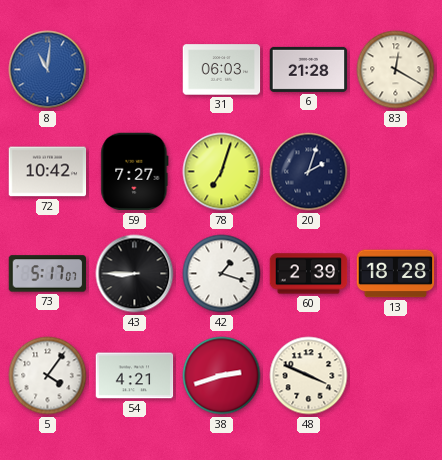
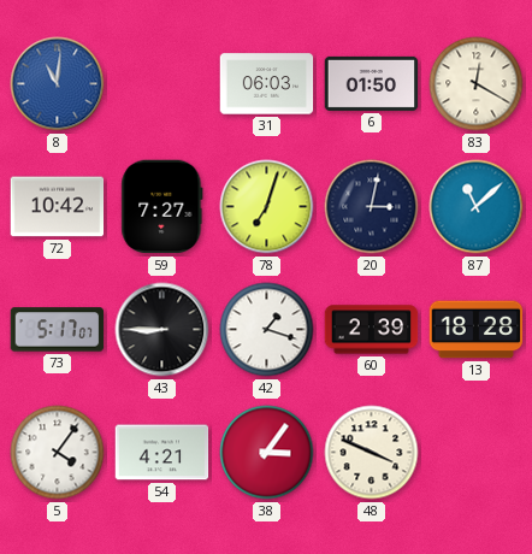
6: 21:28 -> 01:50
20: 2:03 -> 3:02
87: none -> 11:08
38: 2:42 -> 3:06
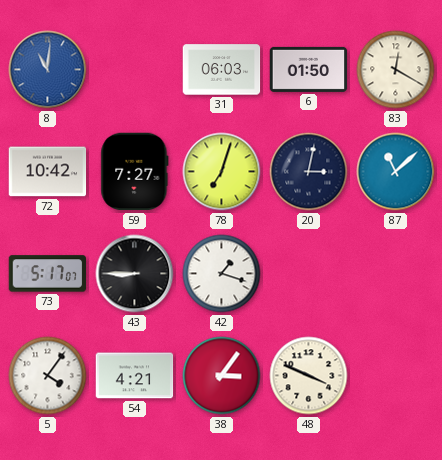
60: 2:39 -> none
13: 18:28 -> none
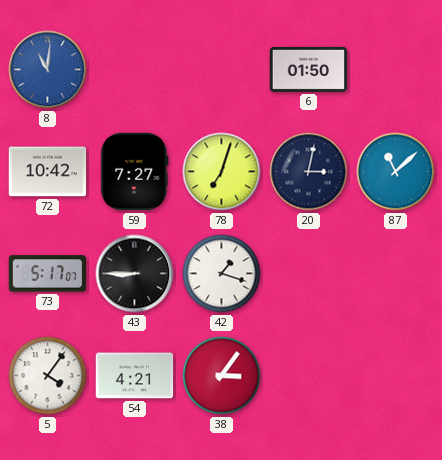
31: 06:03 -> none
83: 12:20 -> none
48: 3:49 -> none
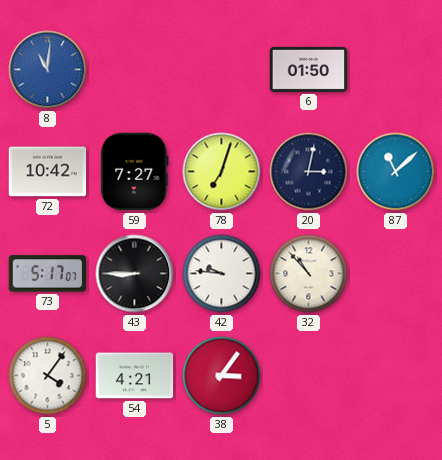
42: 1:18 -> 9:46
32: none -> 10:53
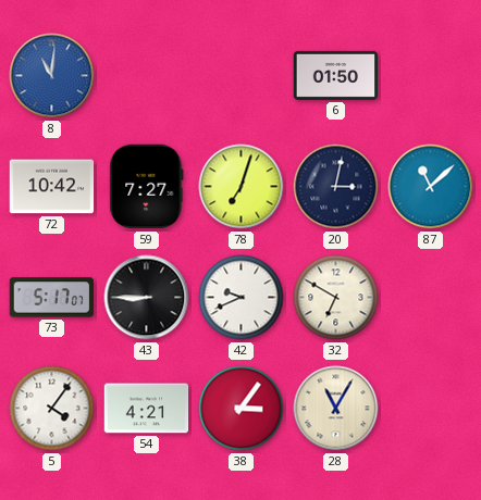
42: 9:46 -> 9:41
32: 10:53 -> 6:50
28: none -> 11:05
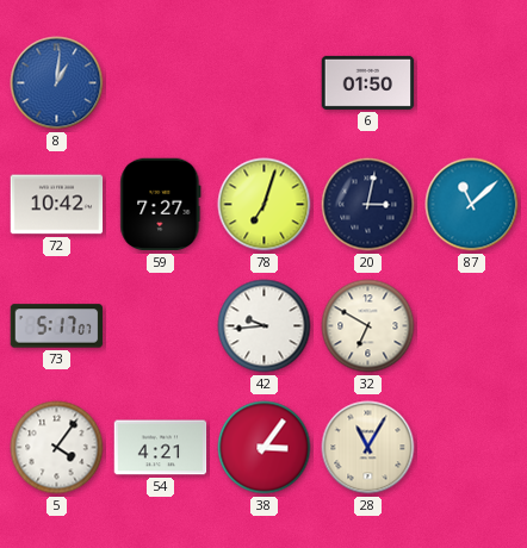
8: 11:01 -> 1:01
43: 8:45 -> none
42: 9:41 -> 9:44
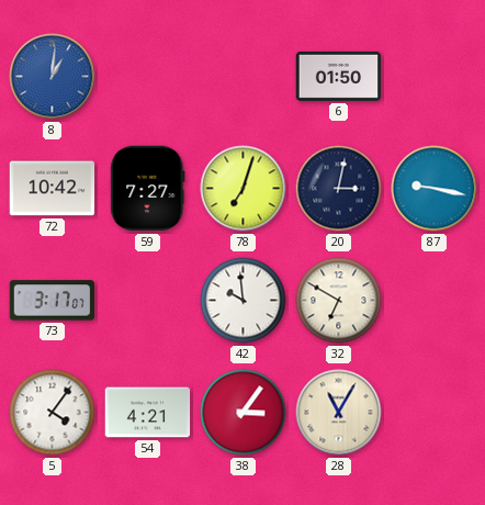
87: 11:08 -> 9:17
73: 5:17 -> 3:17
42: 9:44 -> 9:59
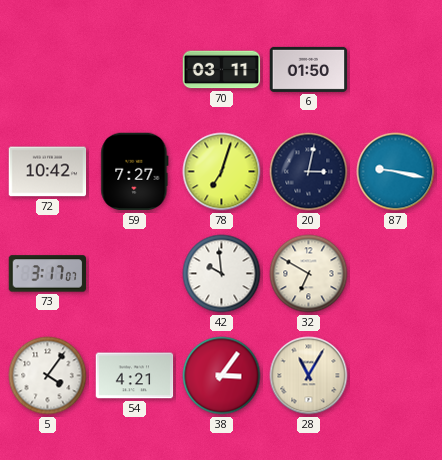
8: 1:01 -> none
70: none -> 03:11
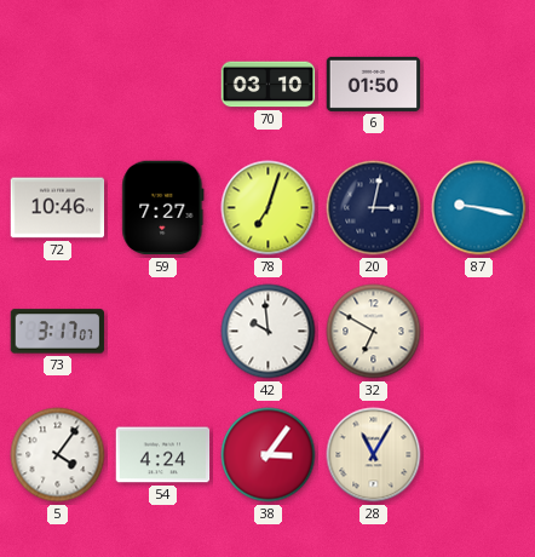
70: 03:11 -> 03:10
72: 10:42 -> 10:46
54: 4:21 -> 4:24
